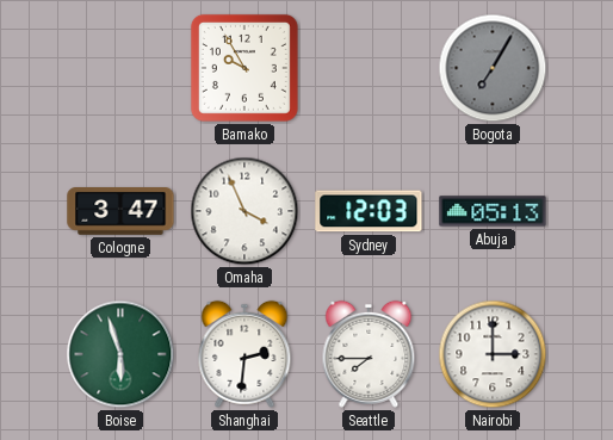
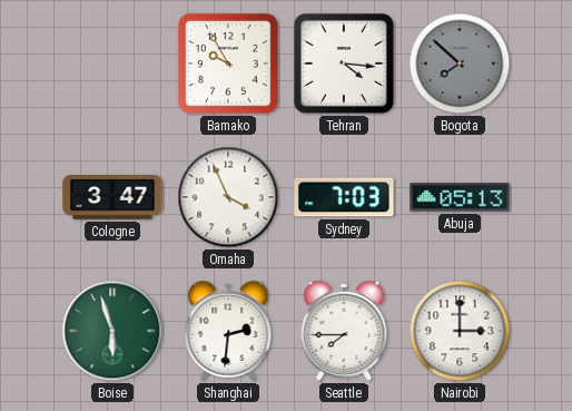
Tehran: none -> 4:16
Bogota: 7:05 -> 7:52
Sydney: 12:03 -> 7:03
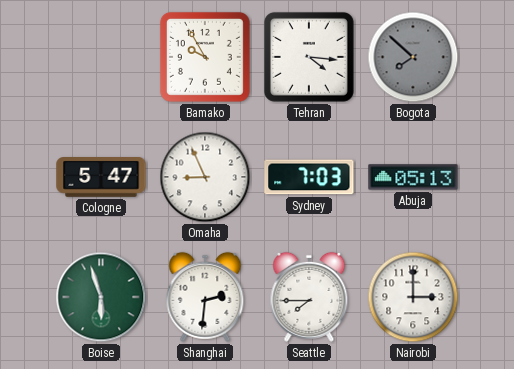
Cologne: 3:47 -> 5:47
Omaha: 3:56 -> 8:56
